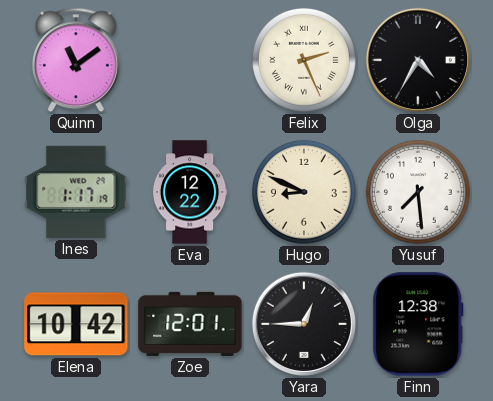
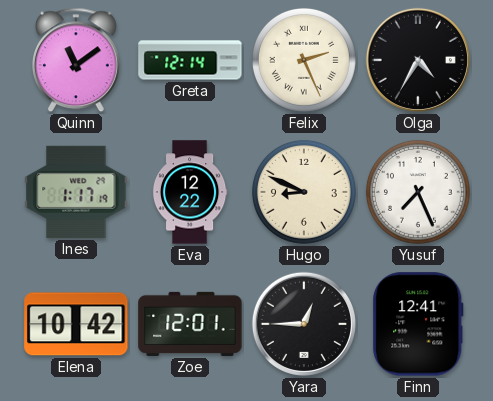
Greta: none -> 12:14
Yusuf: 7:29 -> 7:26
Finn: 12:38 -> 12:41
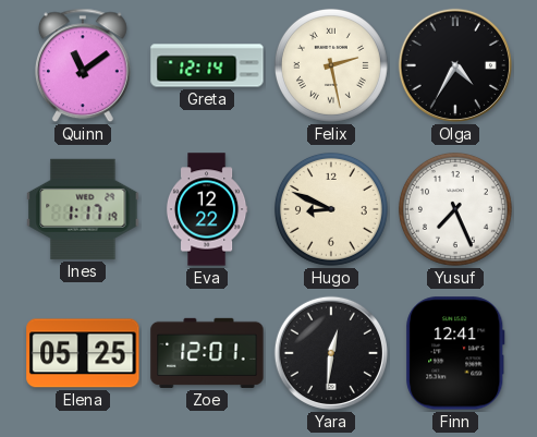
Felix: 2:26 -> 2:28
Elena: 10:42 -> 05:25
Yara: 12:45 -> 12:31
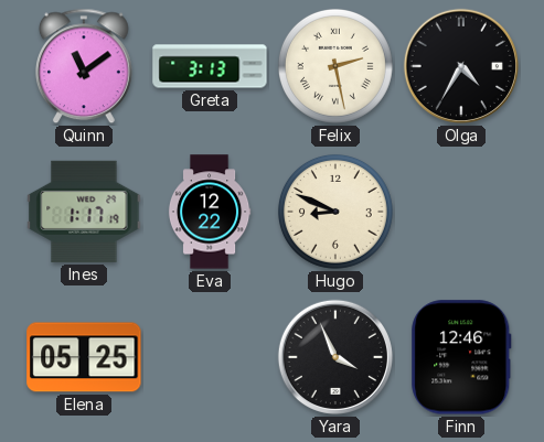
Greta: 12:14 -> 3:13
Yusuf: 7:26 -> none
Zoe: 12:01 -> none
Yara: 12:31 -> 3:56
Finn: 12:41 -> 12:46
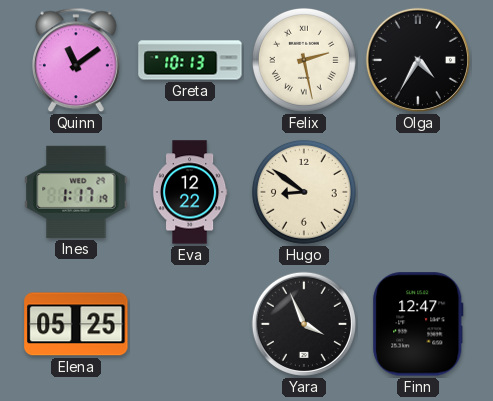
Greta: 3:13 -> 10:13
Hugo: 8:49 -> 8:51
Finn: 12:46 -> 12:47
